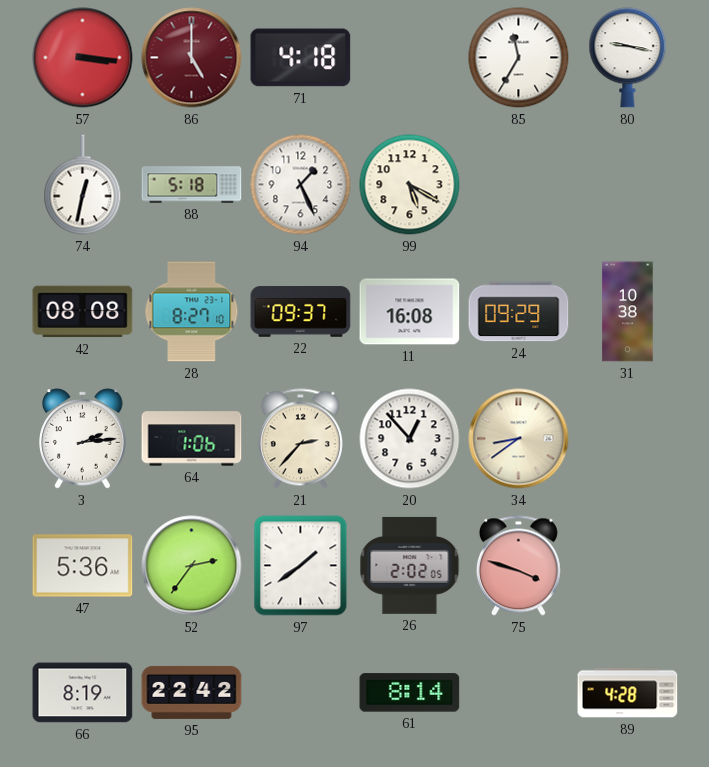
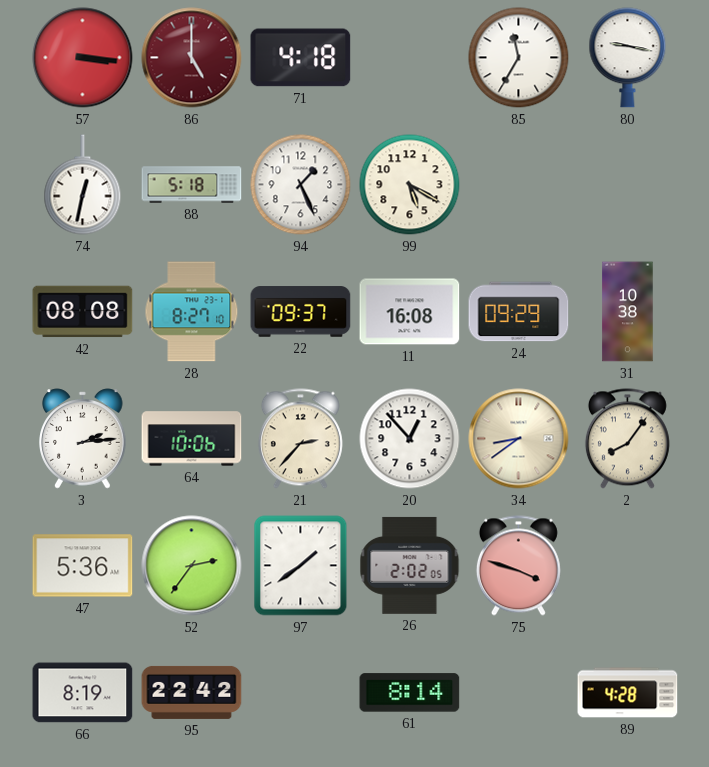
64: 1:06 -> 10:06
2: none -> 8:06
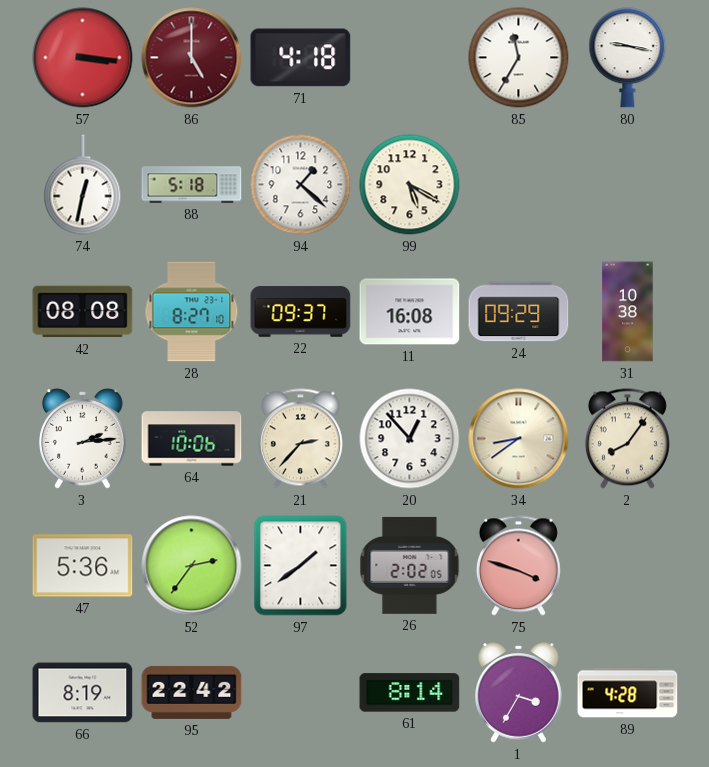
94: 1:26 -> 1:22
1: none -> 3:35
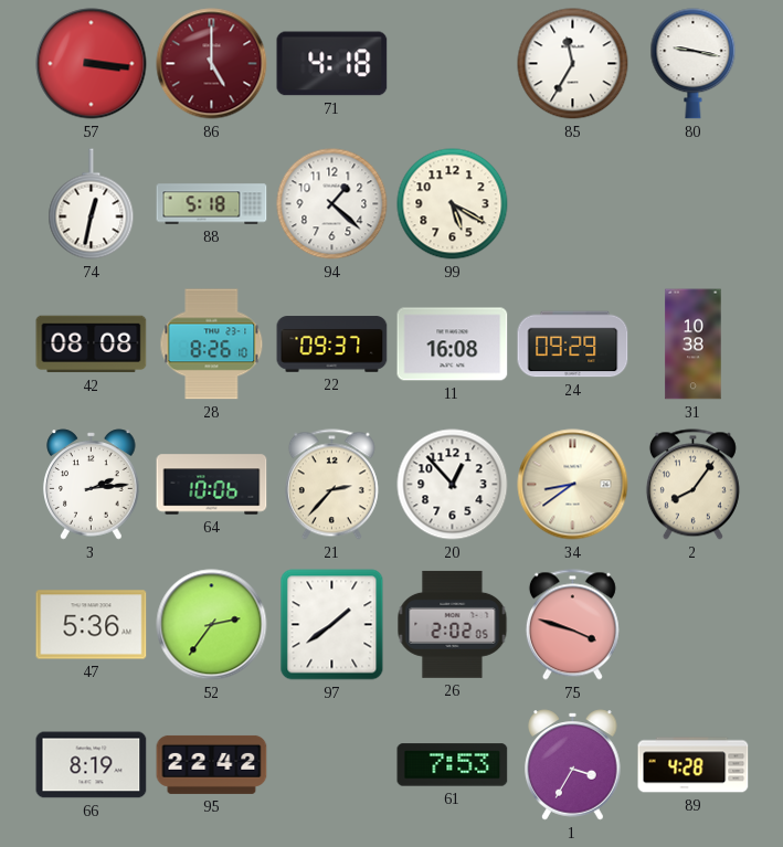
28: 8:27 -> 8:26
61: 8:14 -> 7:53
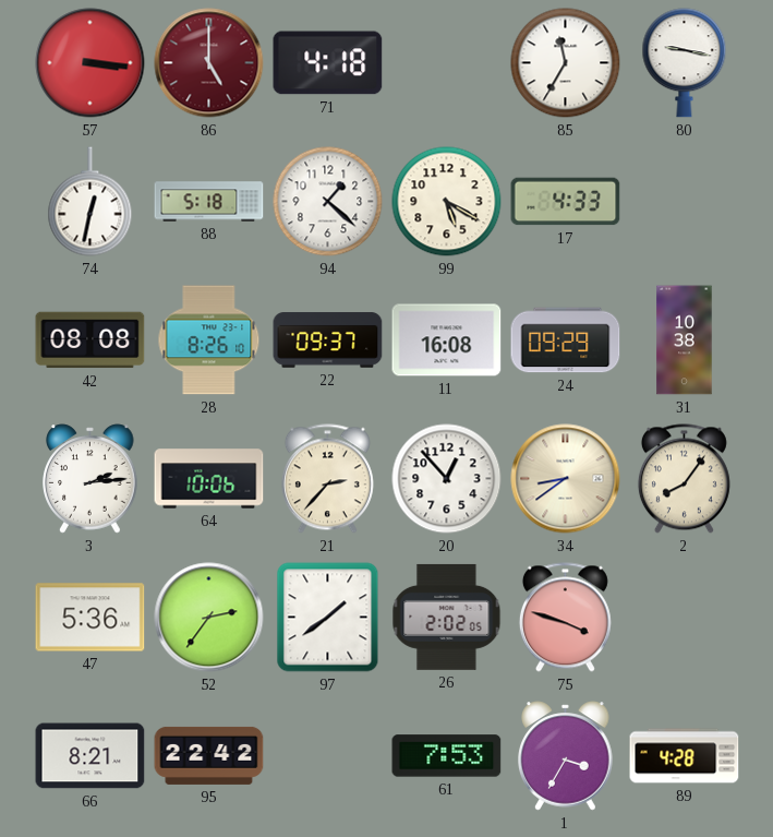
17: none -> 4:33
66: 8:19 -> 8:21
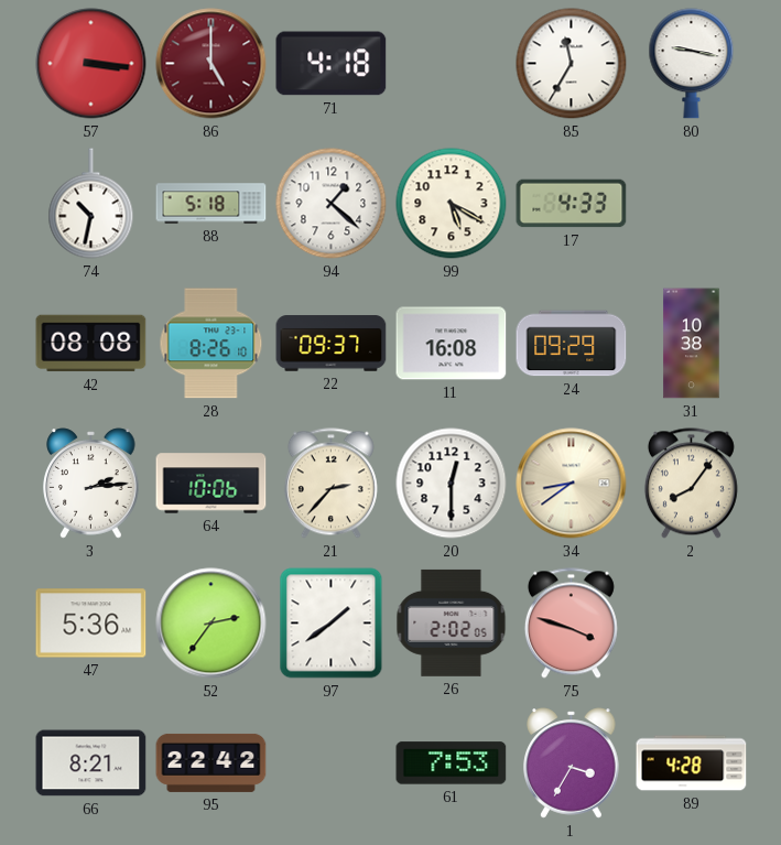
74: 12:32 -> 10:32
20: 12:53 -> 12:30
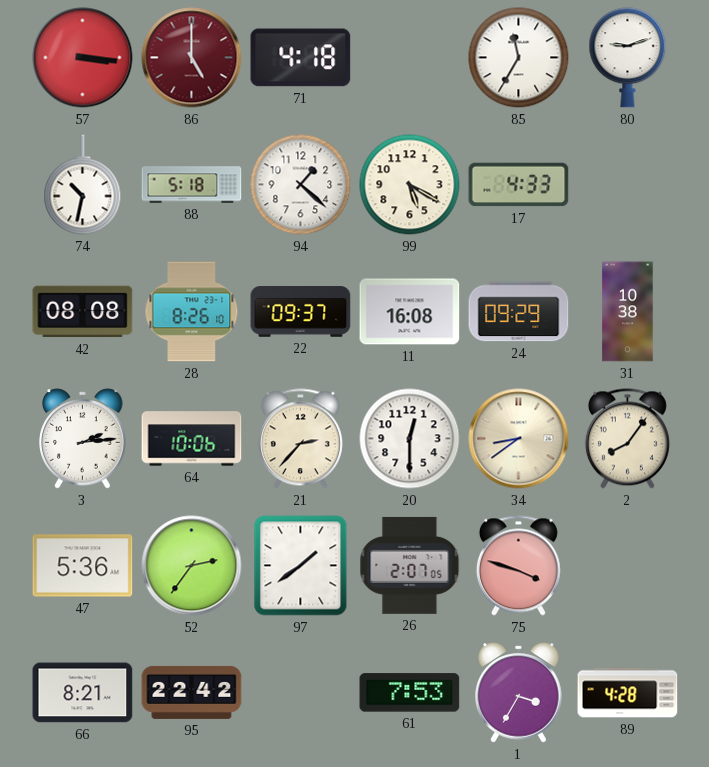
80: 9:17 -> 9:12
26: 2:02 -> 2:07
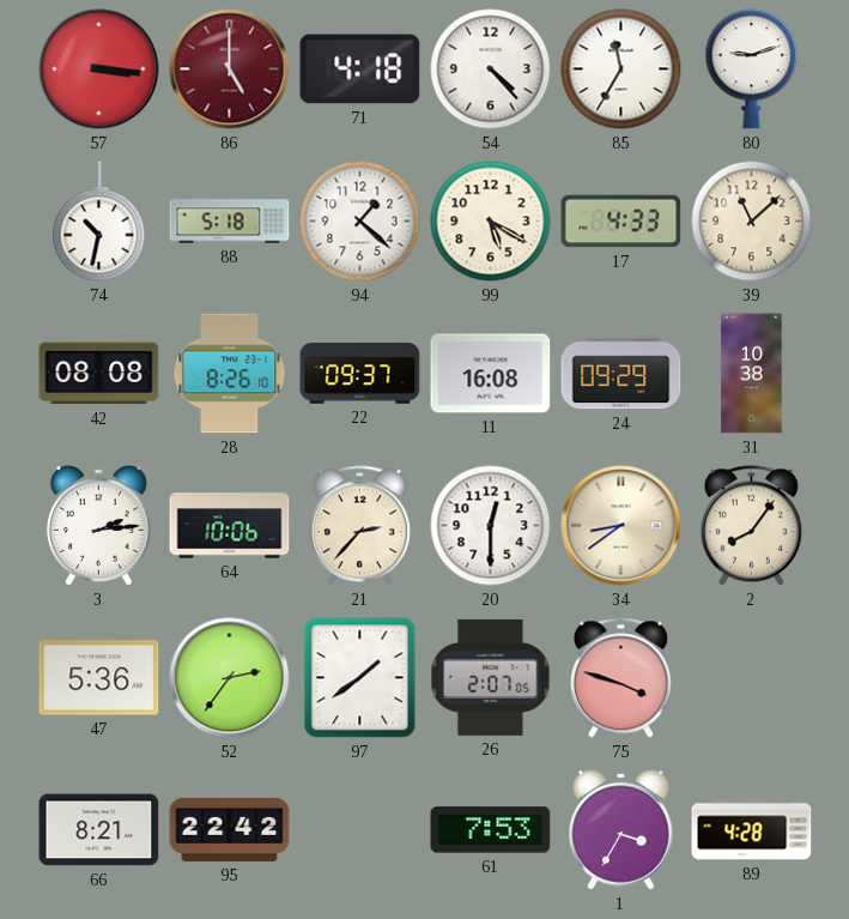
54: none -> 4:23
39: none -> 11:08
